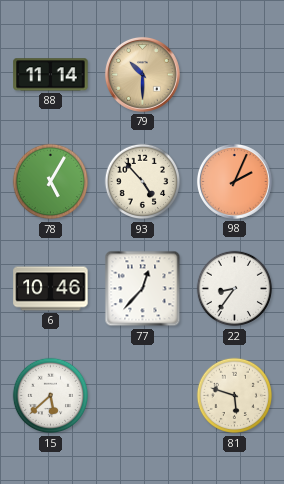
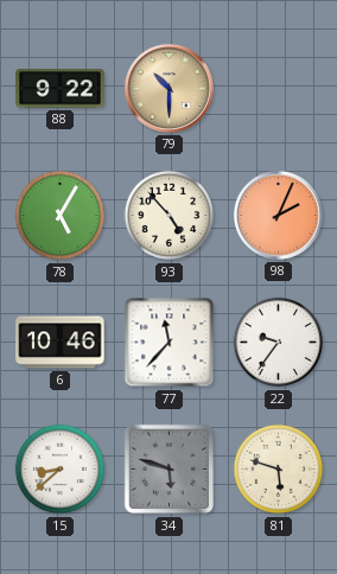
88: 11:14 -> 9:22
77: 12:37 -> 11:37
22: 8:36 -> 9:36
15: 5:38 -> 8:38
34: none -> 5:48
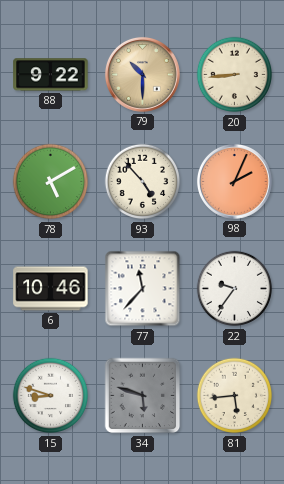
20: none -> 8:44
78: 5:05 -> 5:10
15: 8:38 -> 8:48
81: 5:48 -> 5:44
